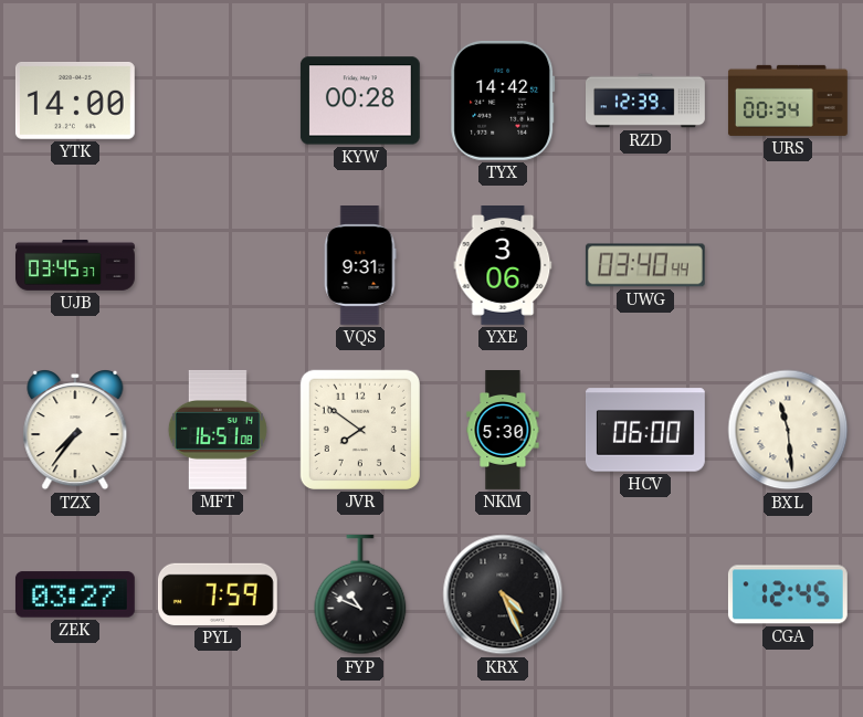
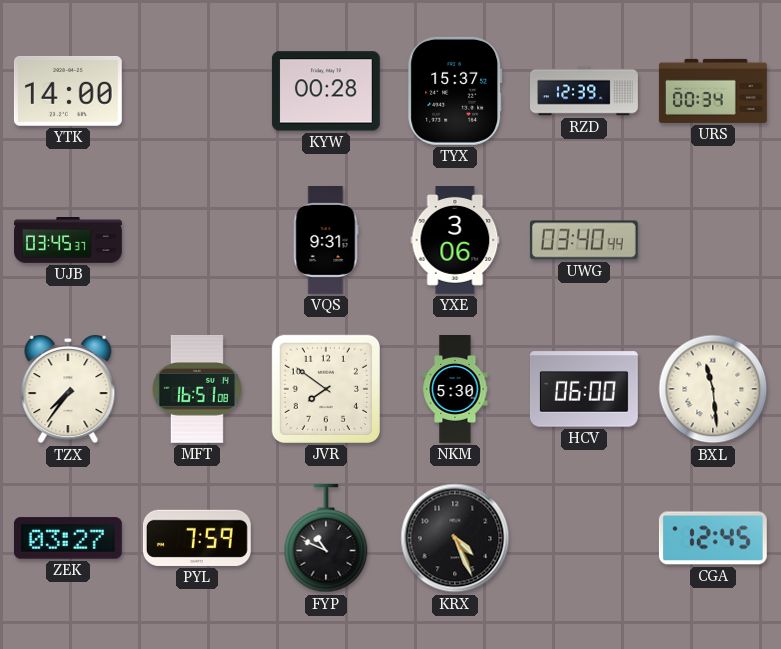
TYX: 14:42 -> 15:37
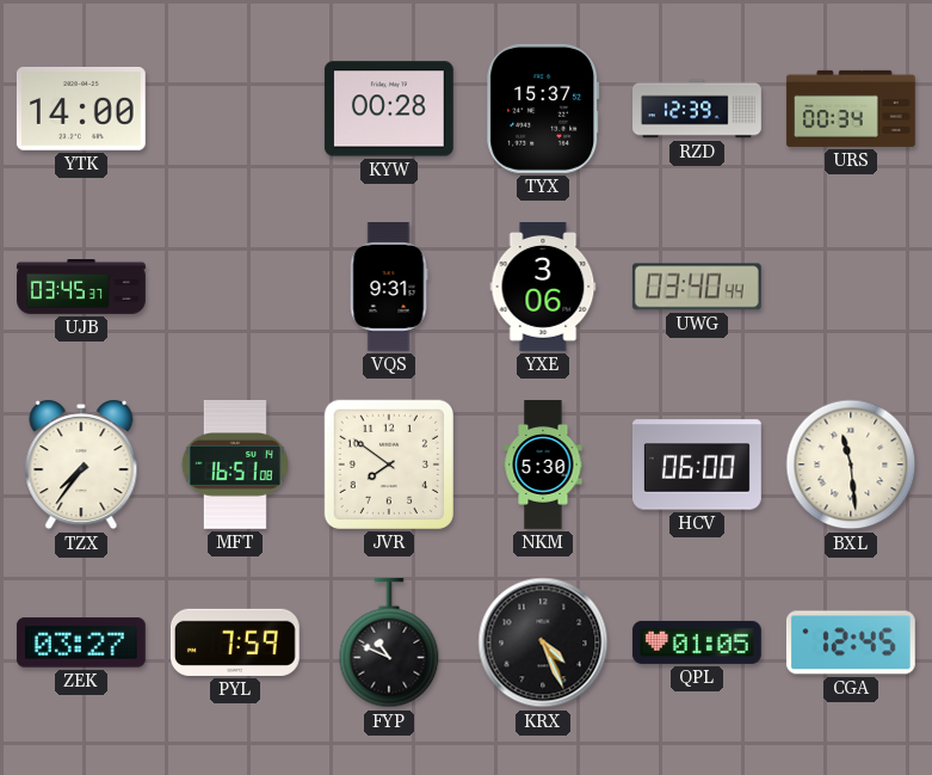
QPL: none -> 01:05
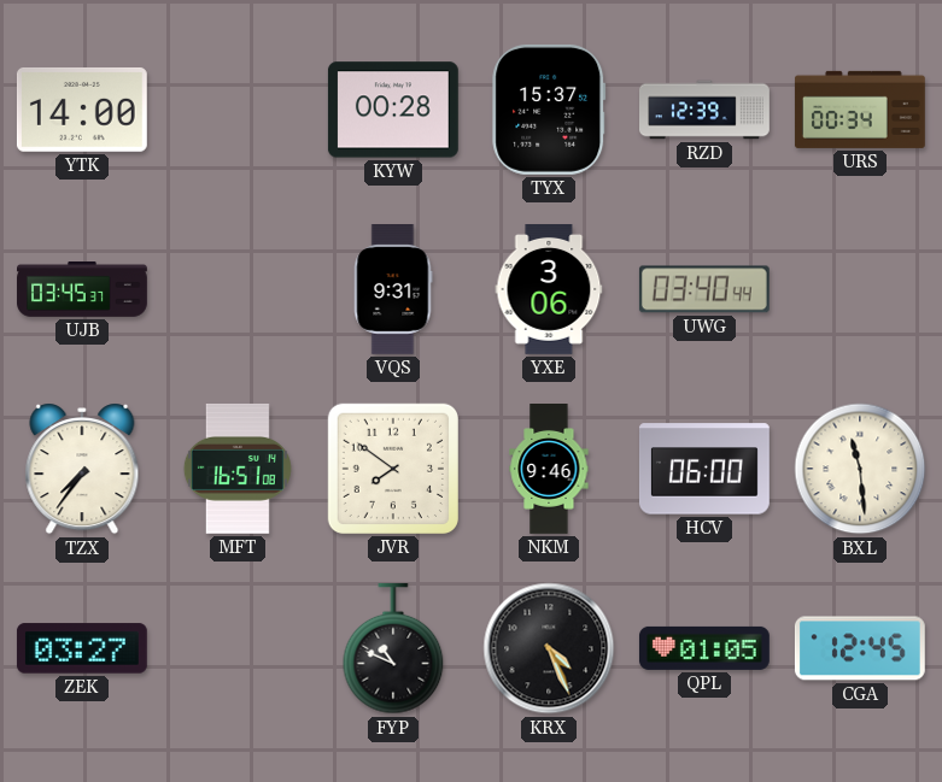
NKM: 5:30 -> 9:46
PYL: 7:59 -> none
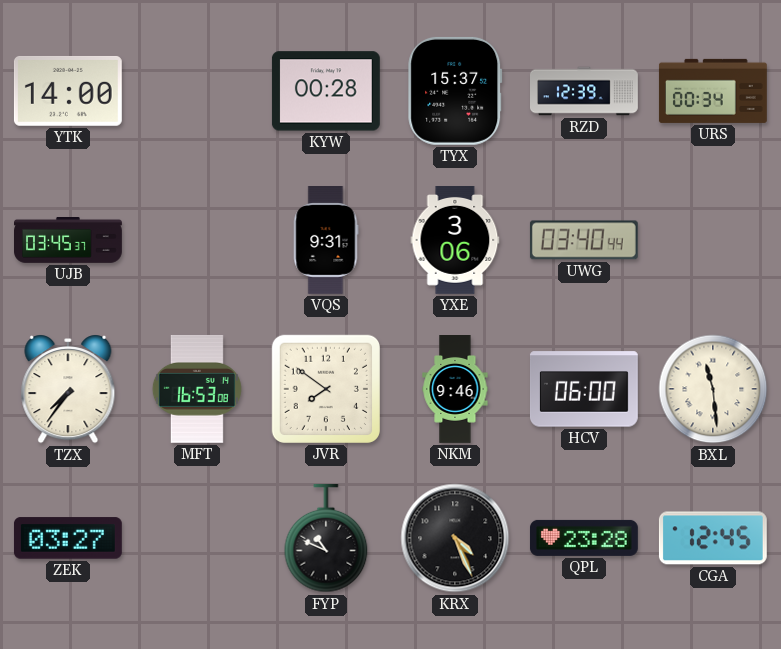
MFT: 16:51 -> 16:53
QPL: 01:05 -> 23:28
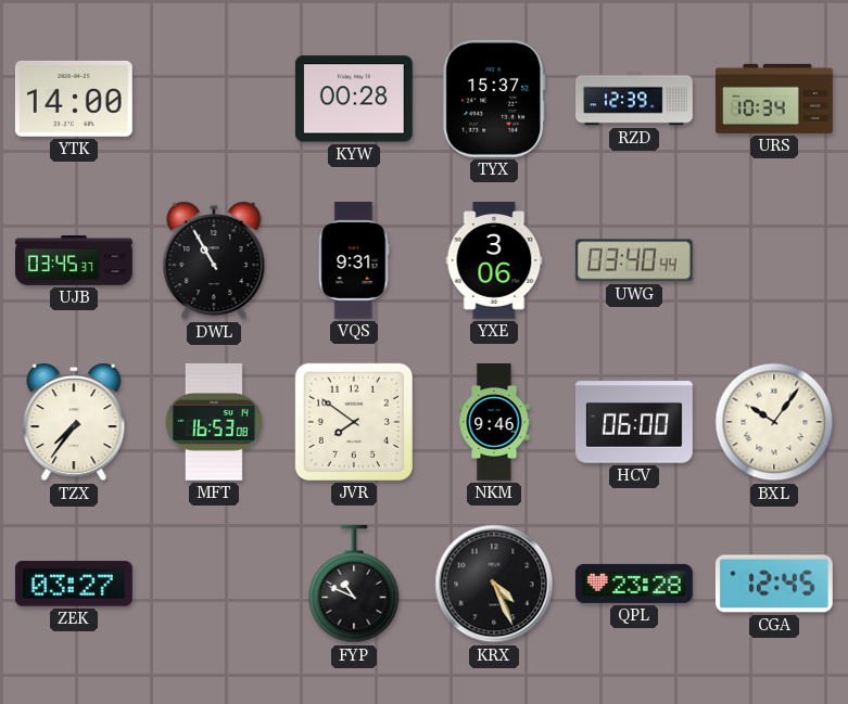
URS: 00:34 -> 10:34
DWL: none -> 10:55
BXL: 11:29 -> 10:06
